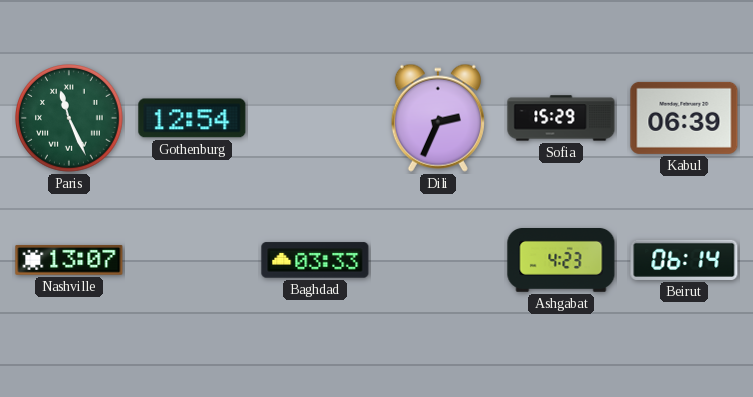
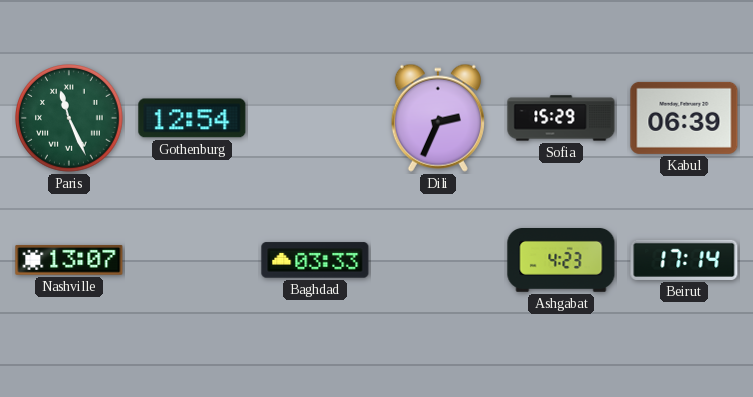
Beirut: 06:14 -> 17:14
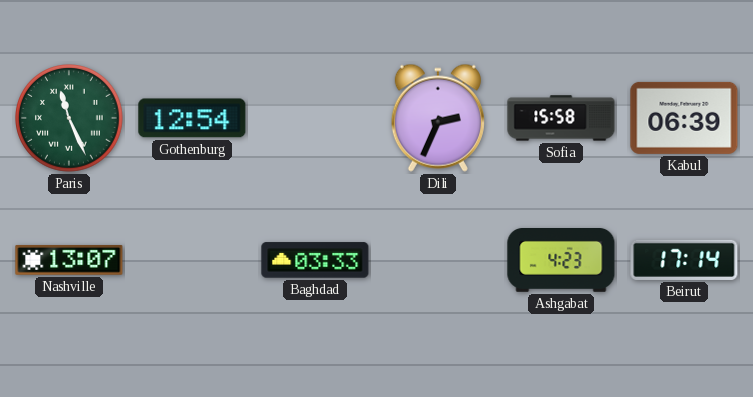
Sofia: 15:29 -> 15:58
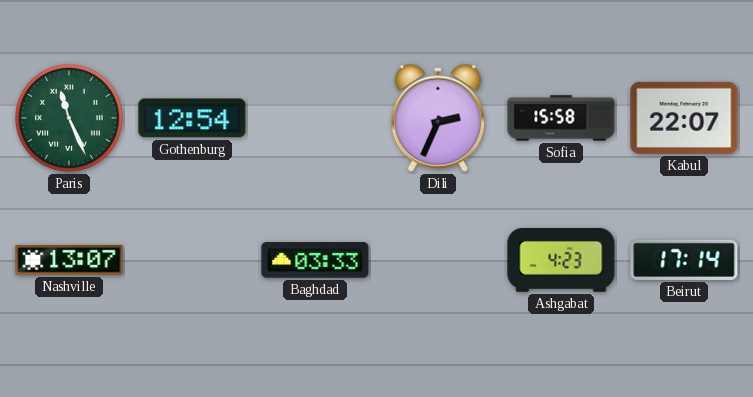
Kabul: 06:39 -> 22:07
